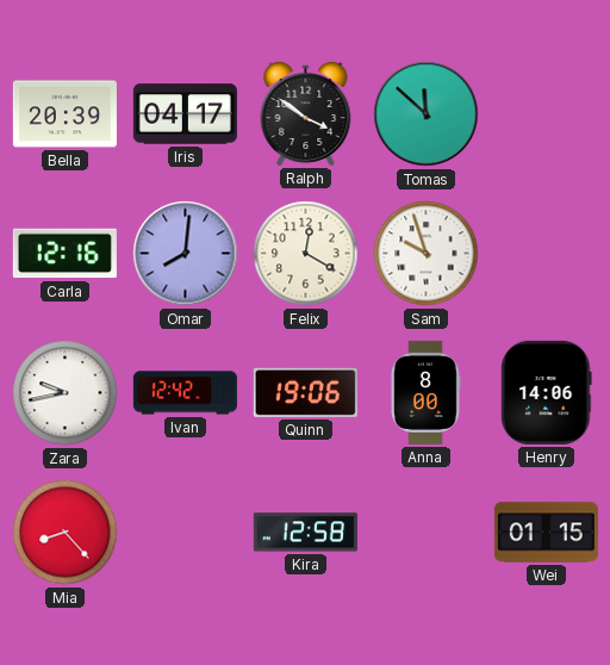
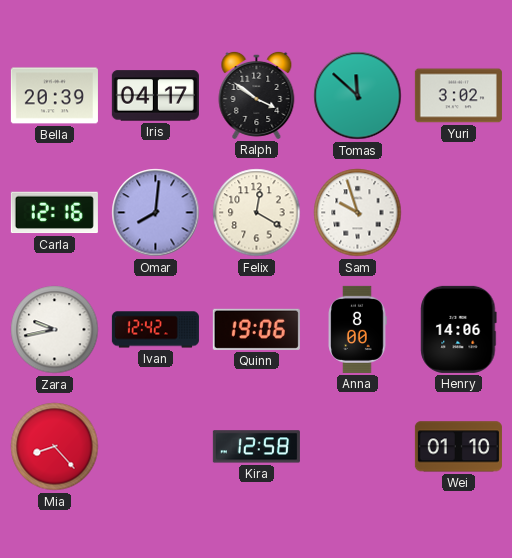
Yuri: none -> 3:02
Wei: 01:15 -> 01:10
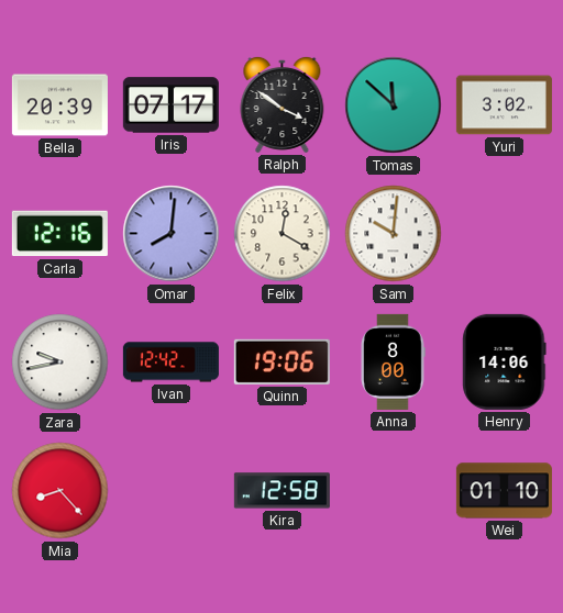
Iris: 04:17 -> 07:17
Sam: 9:57 -> 10:01
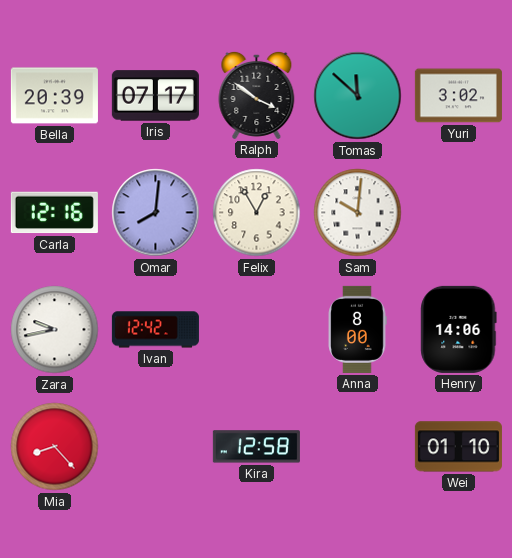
Felix: 12:20 -> 12:55
Quinn: 19:06 -> none
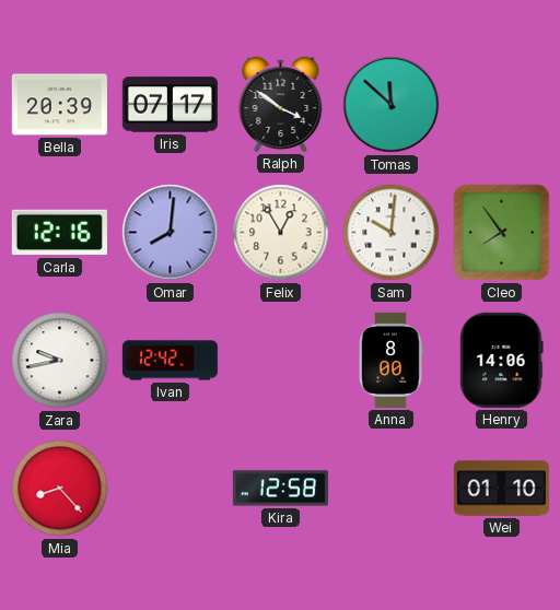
Yuri: 3:02 -> none
Cleo: none -> 7:54
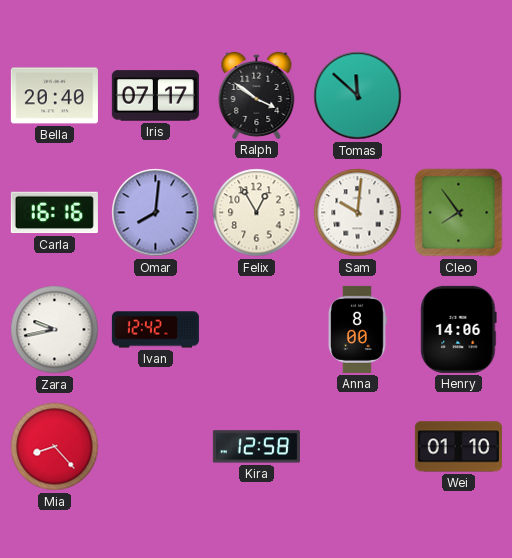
Bella: 20:39 -> 20:40
Carla: 12:16 -> 16:16
